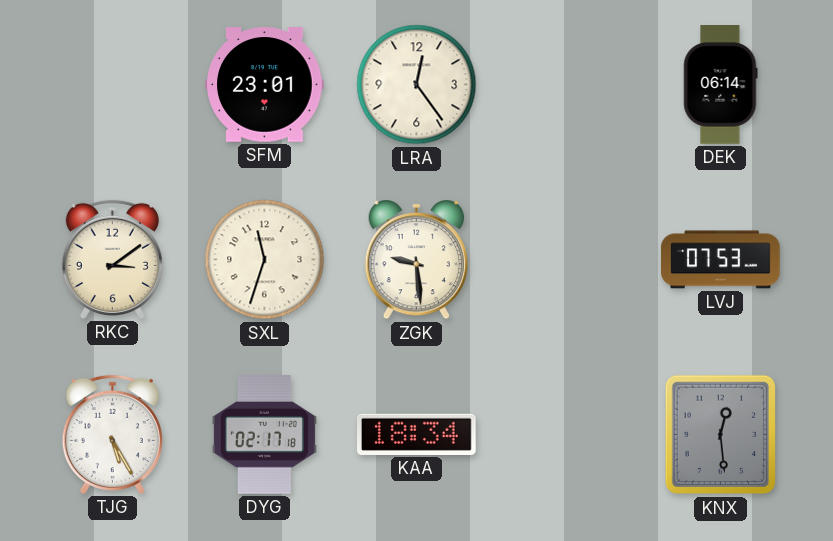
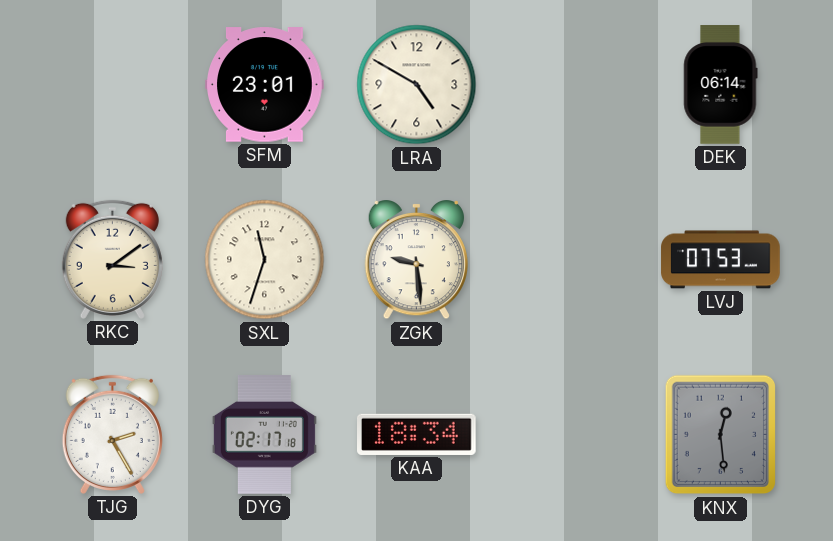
LRA: 12:24 -> 4:50
TJG: 5:25 -> 2:25
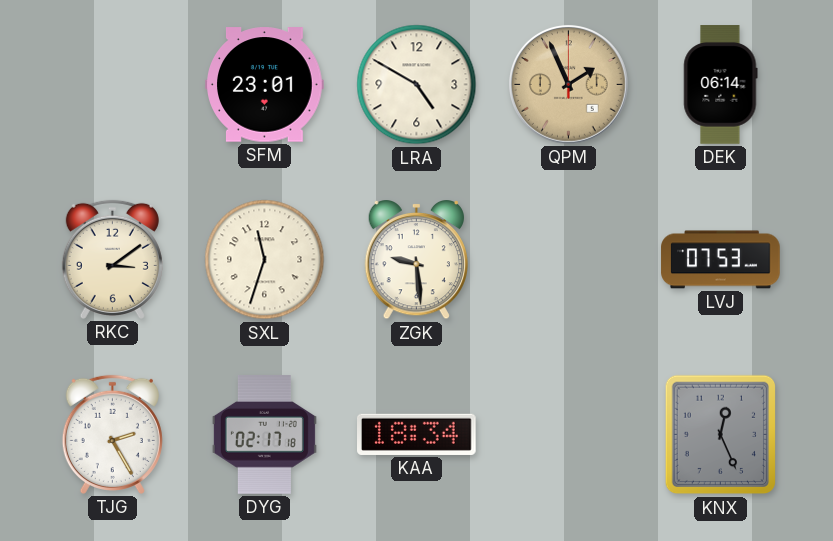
QPM: none -> 1:56
KNX: 12:29 -> 12:26
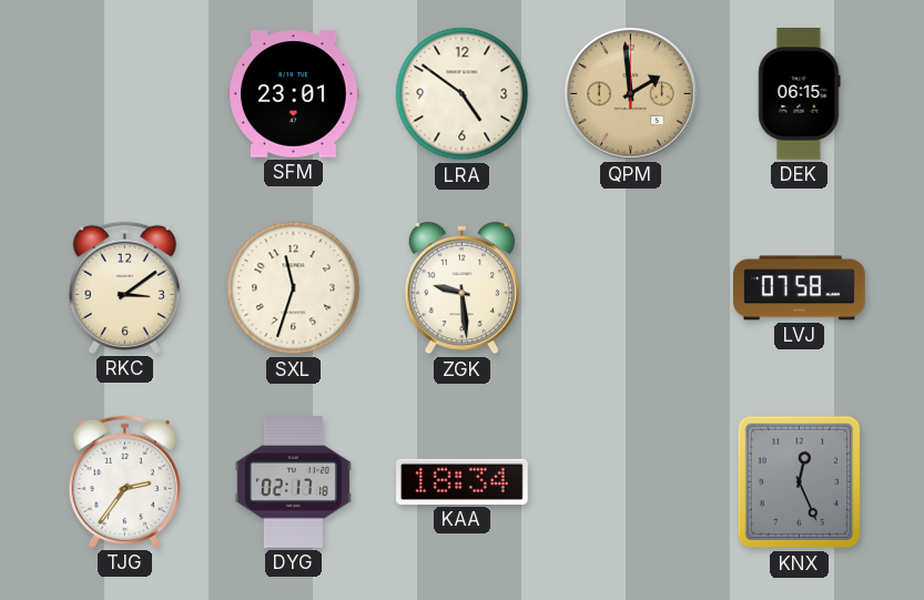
LRA: 4:50 -> 4:51
QPM: 1:56 -> 1:59
DEK: 06:14 -> 06:15
LVJ: 07:53 -> 07:58
TJG: 2:25 -> 2:36
